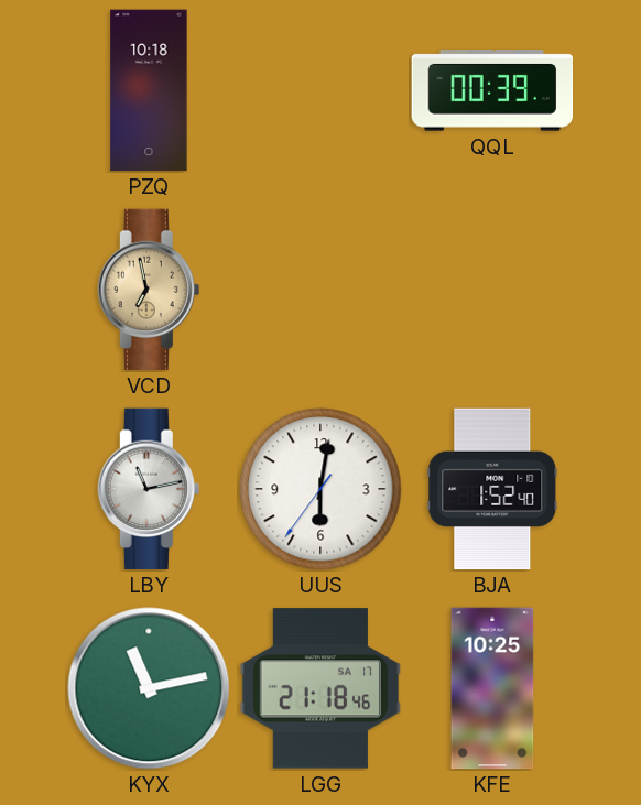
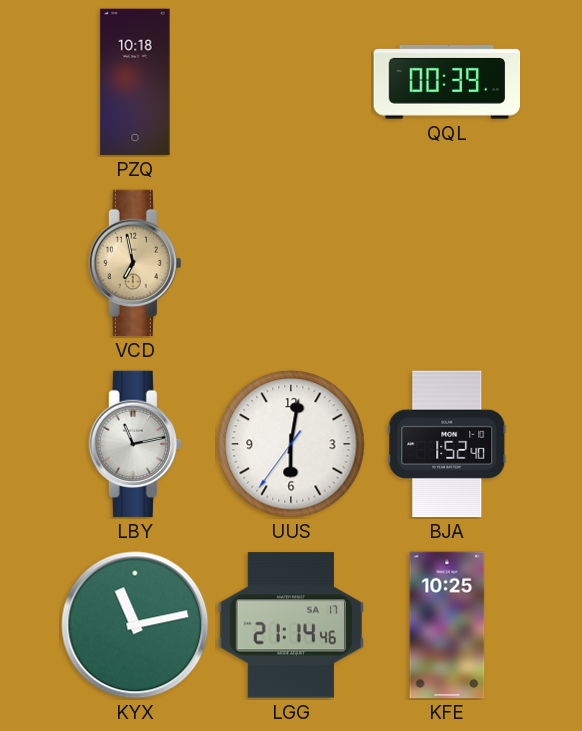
LGG: 21:18 -> 21:14
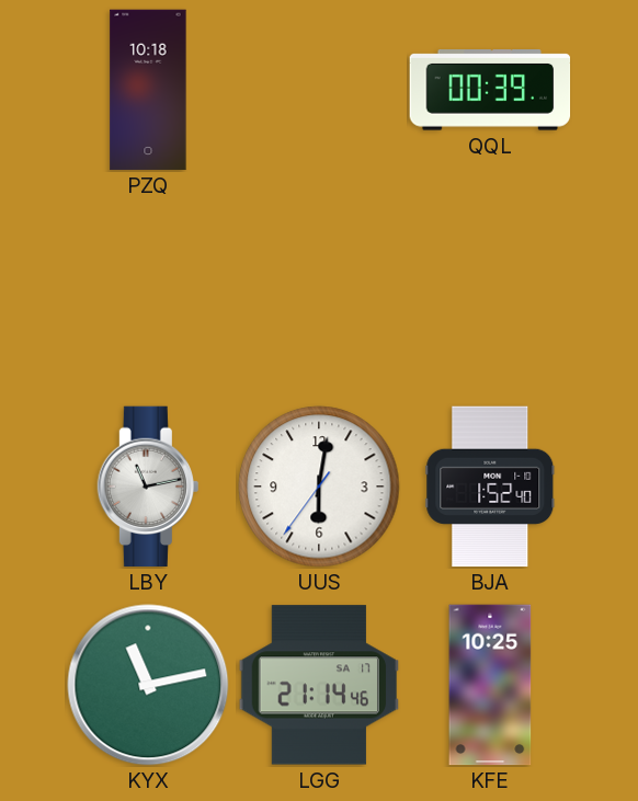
VCD: 6:58 -> none
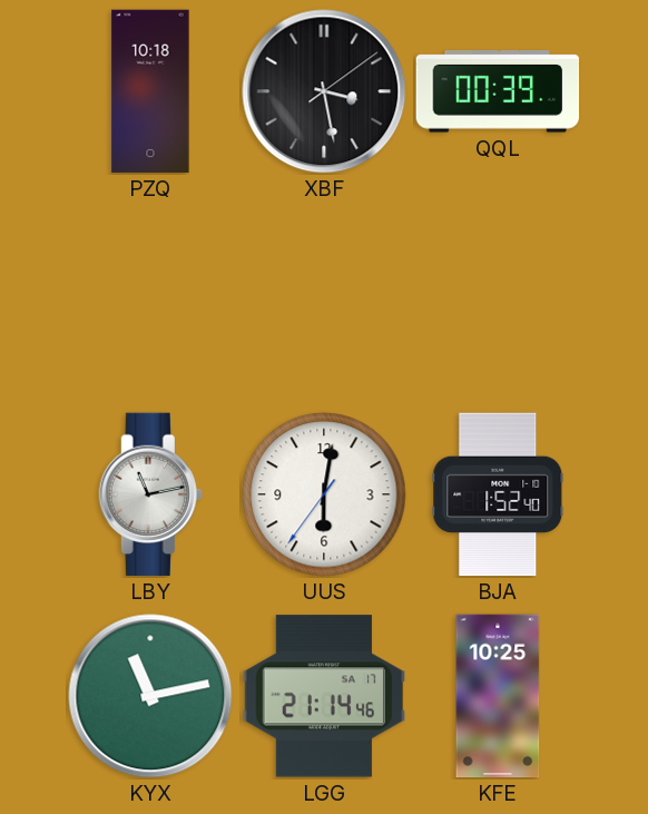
XBF: none -> 3:28
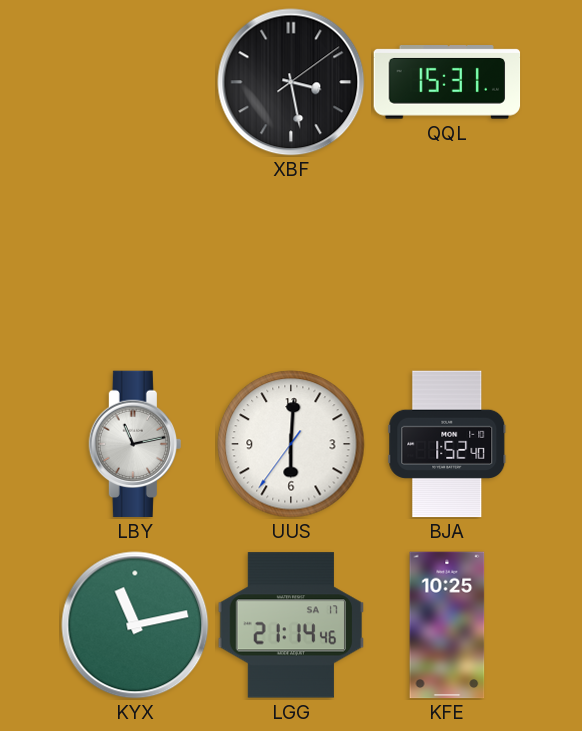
PZQ: 10:18 -> none
QQL: 00:39 -> 15:31
UUS: 6:01 -> 6:00
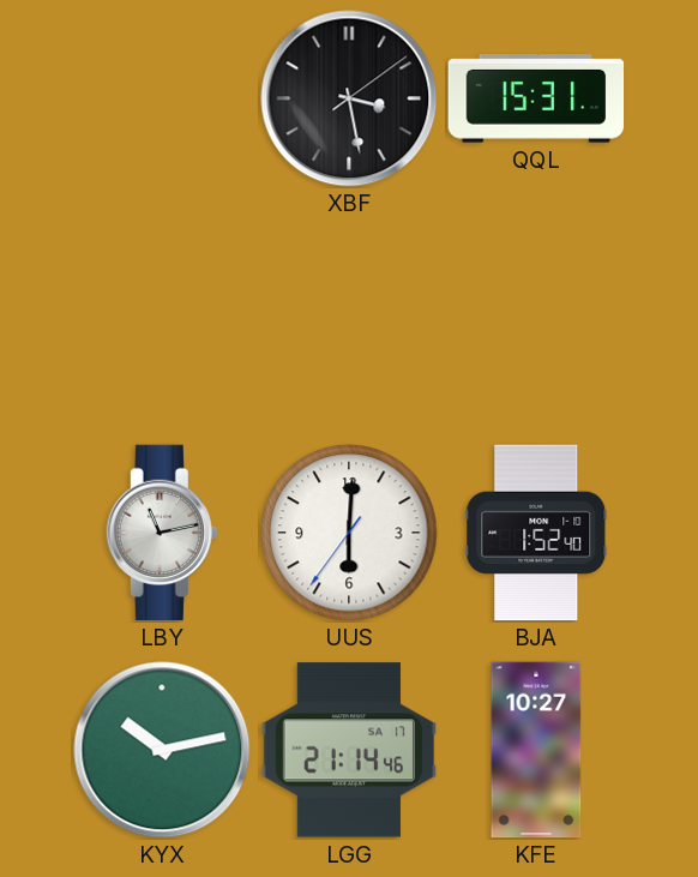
KYX: 11:13 -> 10:13
KFE: 10:25 -> 10:27
